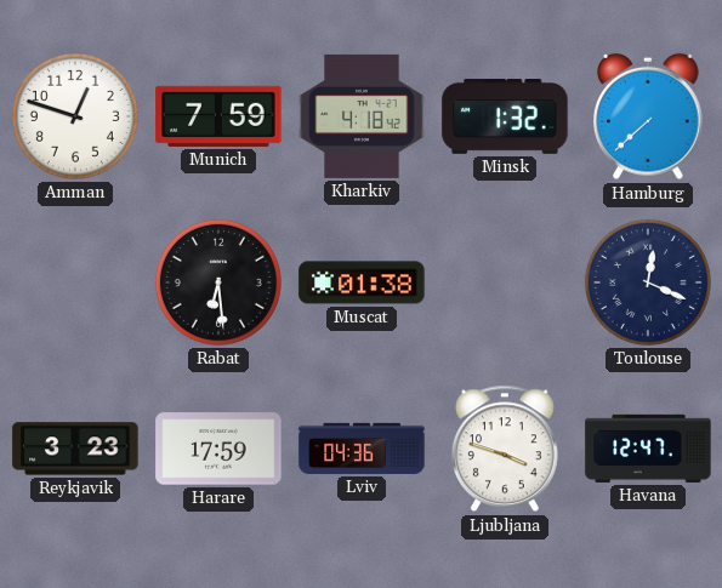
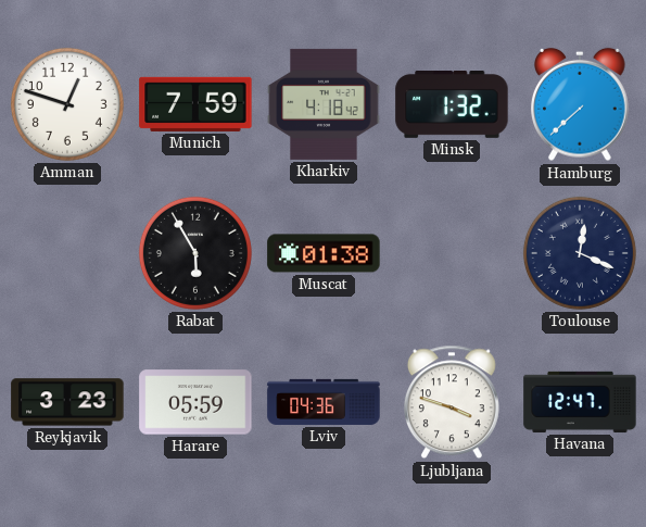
Rabat: 6:29 -> 5:55
Harare: 17:59 -> 05:59
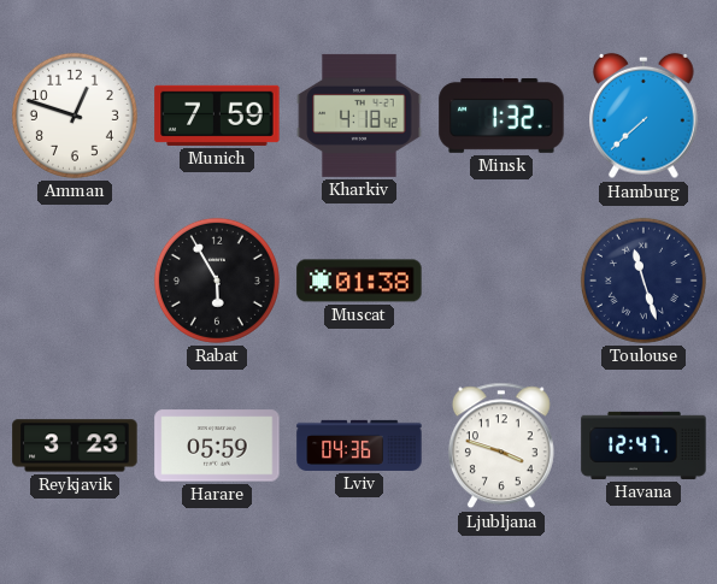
Toulouse: 12:19 -> 11:27
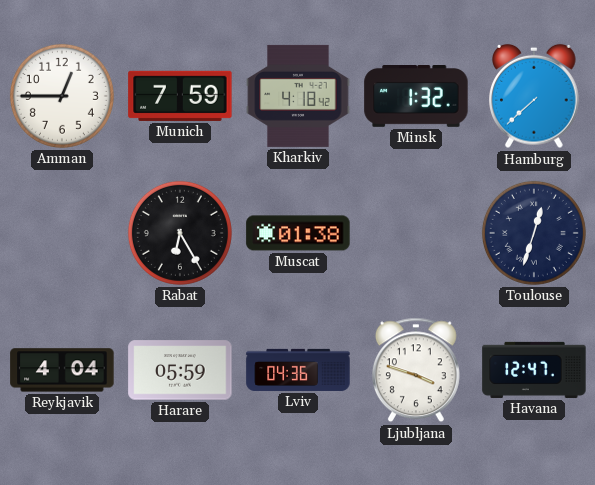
Amman: 12:48 -> 12:45
Rabat: 5:55 -> 6:25
Toulouse: 11:27 -> 12:33
Reykjavik: 3:23 -> 4:04
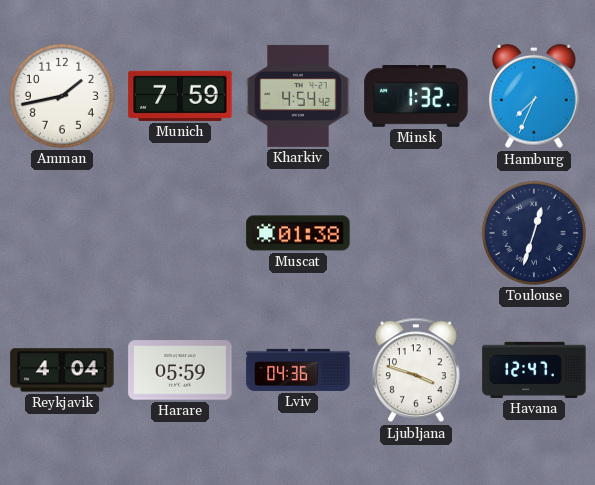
Amman: 12:45 -> 1:43
Kharkiv: 4:18 -> 4:54
Hamburg: 7:38 -> 7:34
Rabat: 6:25 -> none
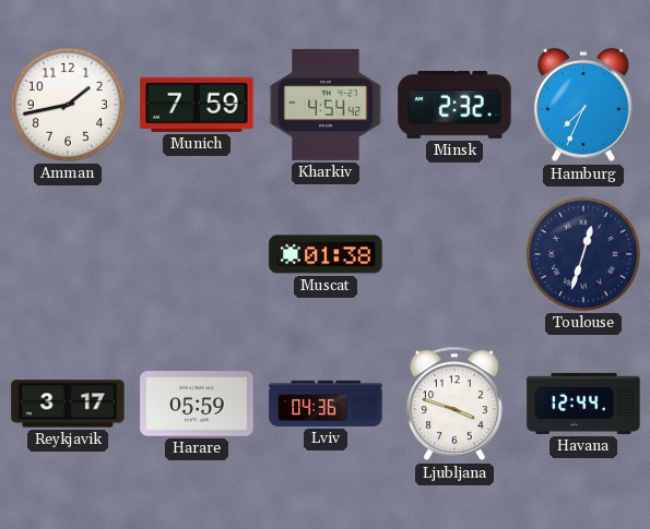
Minsk: 1:32 -> 2:32
Reykjavik: 4:04 -> 3:17
Havana: 12:47 -> 12:44
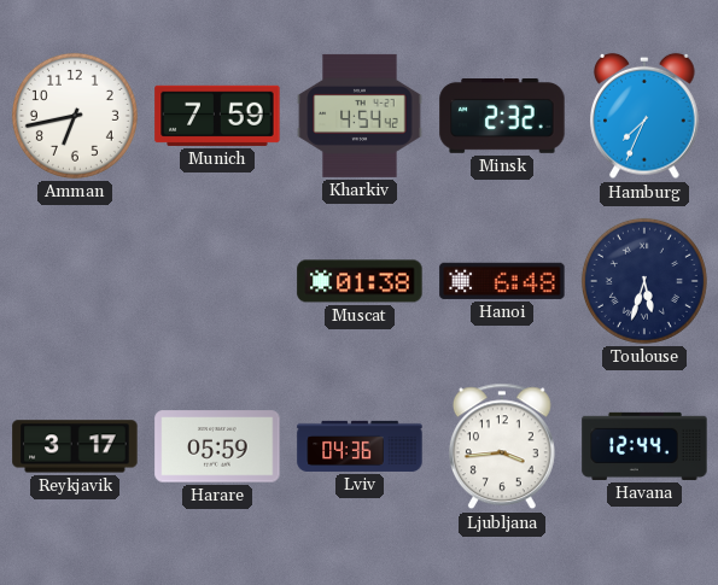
Amman: 1:43 -> 6:43
Hanoi: none -> 6:48
Toulouse: 12:33 -> 5:33
Ljubljana: 3:48 -> 3:44
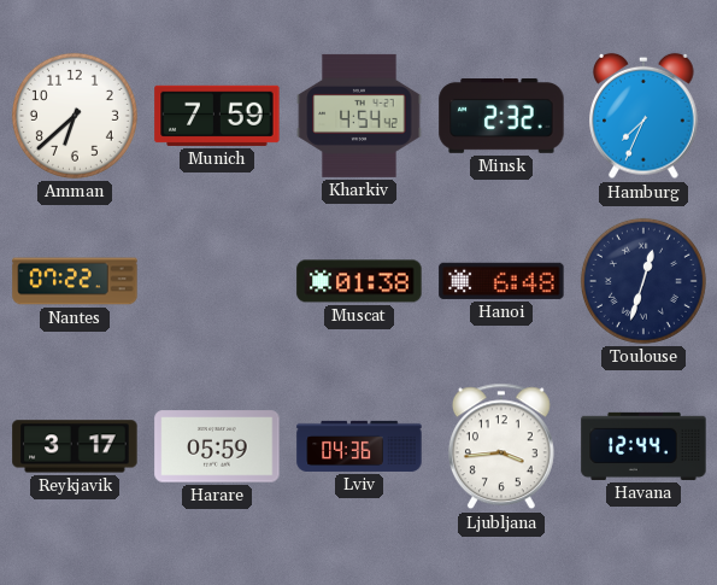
Amman: 6:43 -> 6:38
Nantes: none -> 07:22
Toulouse: 5:33 -> 12:33
